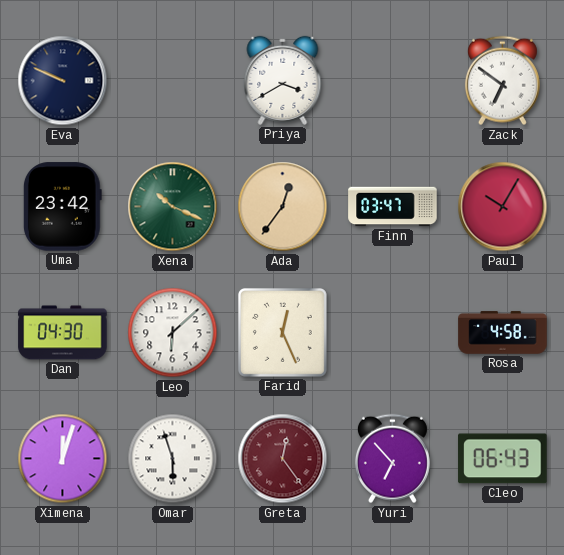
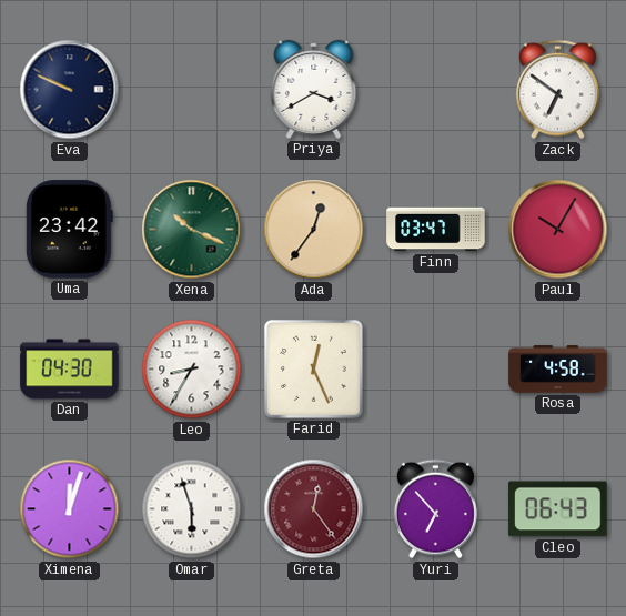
Leo: 6:08 -> 8:35
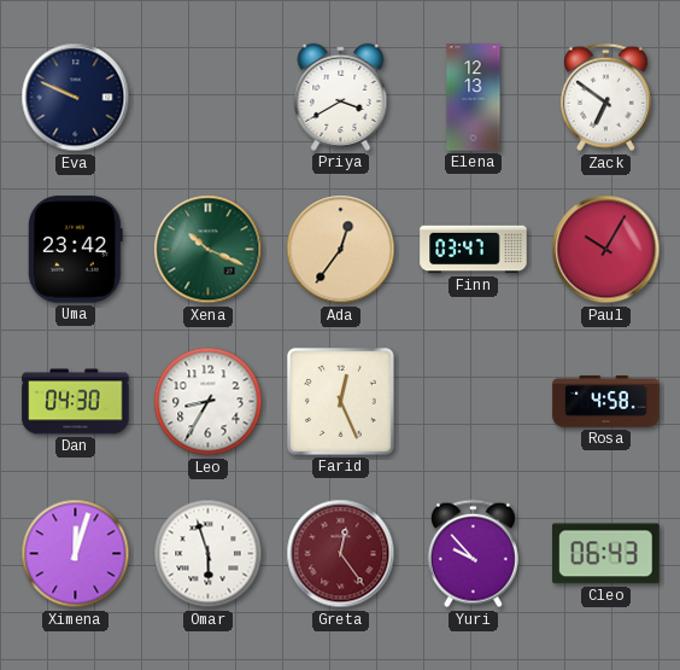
Elena: none -> 12:13
Yuri: 6:53 -> 9:53
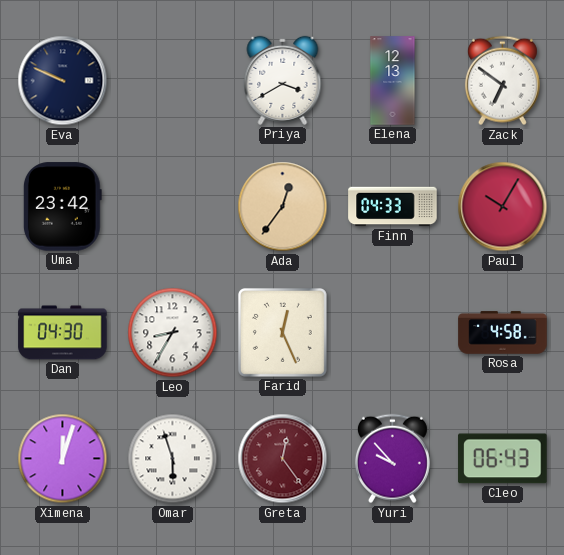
Xena: 10:19 -> none
Finn: 03:47 -> 04:33
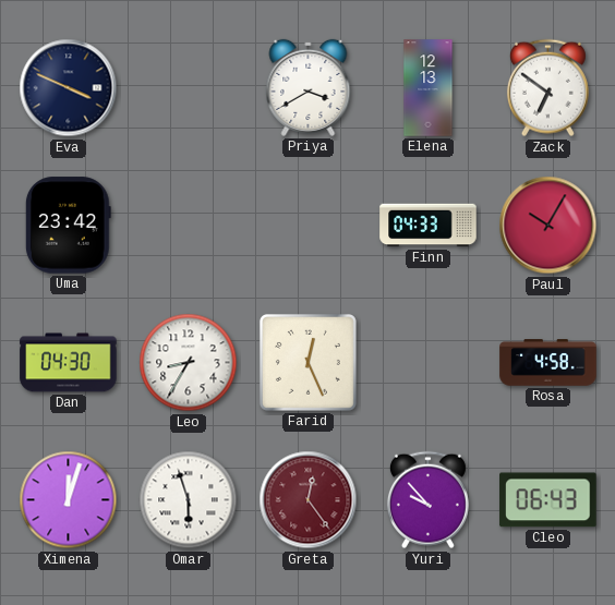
Eva: 9:49 -> 3:49
Ada: 12:36 -> none
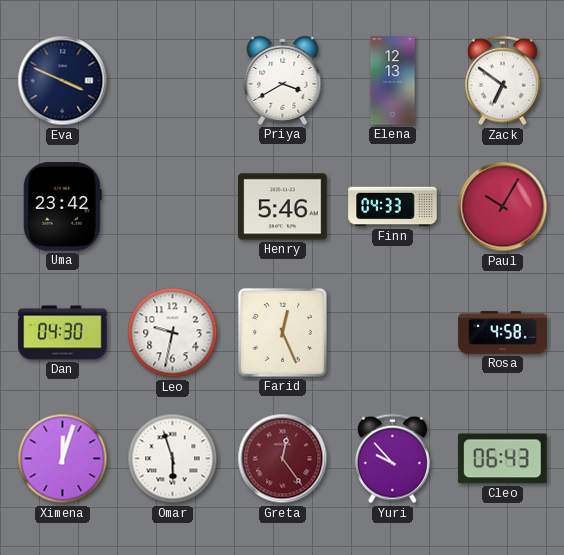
Henry: none -> 5:46
Leo: 8:35 -> 9:32
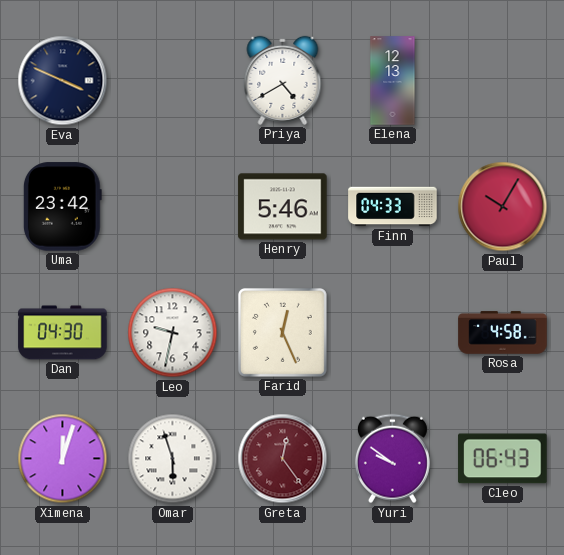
Priya: 3:40 -> 4:40
Zack: 6:51 -> none
Yuri: 9:53 -> 9:51
